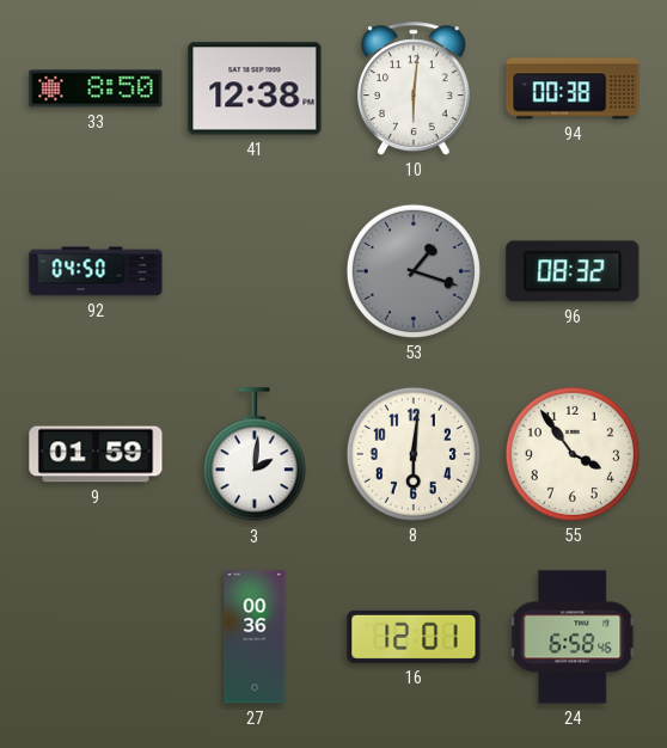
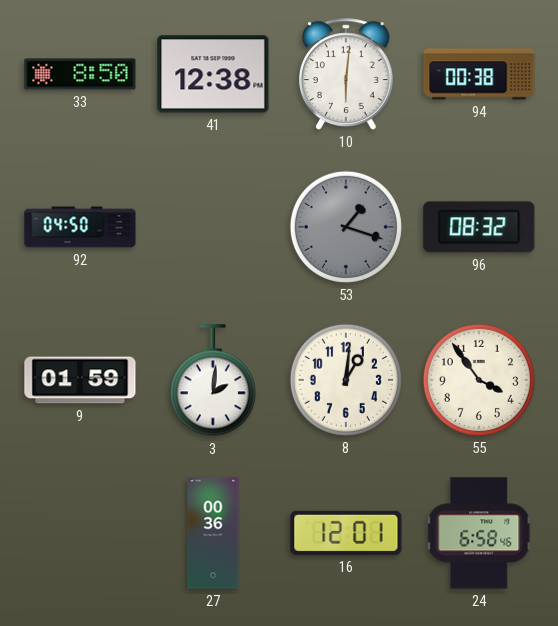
8: 6:01 -> 1:01
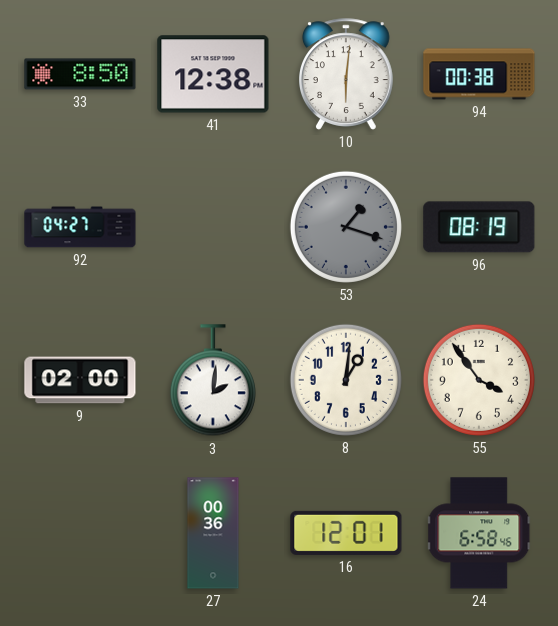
92: 04:50 -> 04:27
96: 08:32 -> 08:19
9: 01:59 -> 02:00
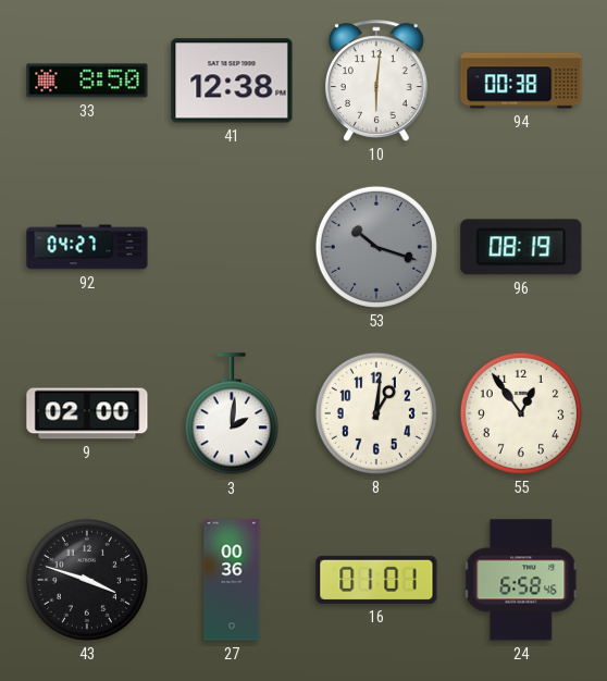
53: 1:18 -> 10:18
55: 3:54 -> 12:54
43: none -> 3:48
16: 12:01 -> 01:01
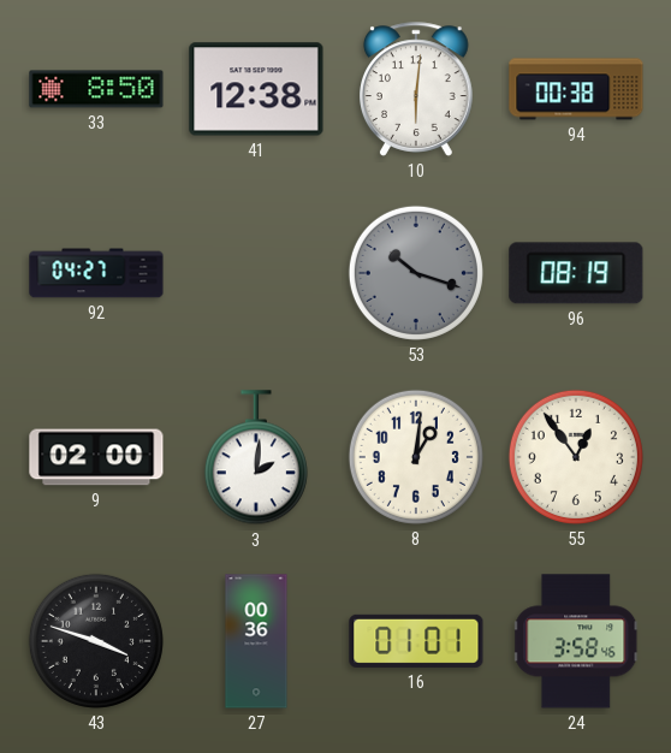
24: 6:58 -> 3:58
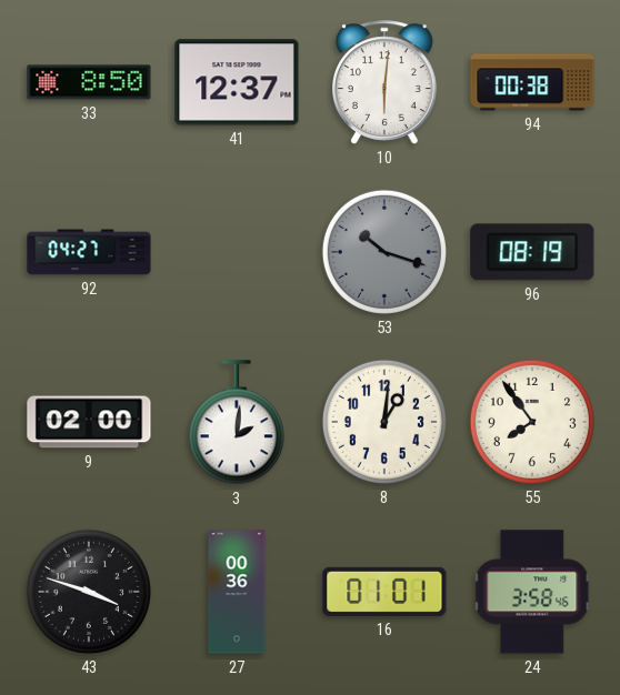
41: 12:38 -> 12:37
55: 12:54 -> 7:54
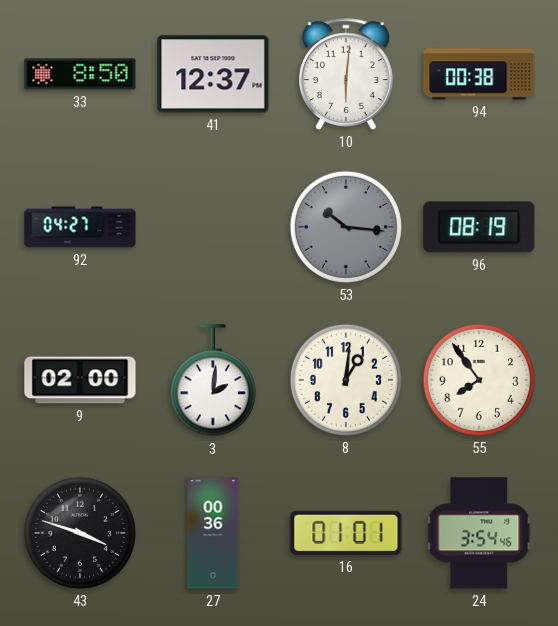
53: 10:18 -> 10:16
24: 3:58 -> 3:54
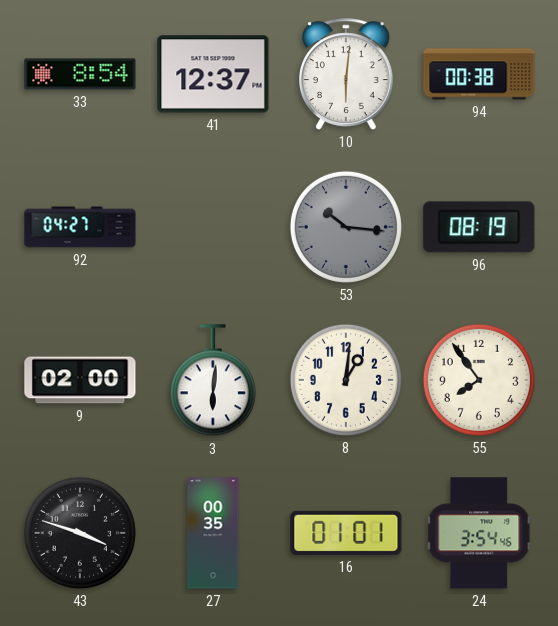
33: 8:50 -> 8:54
3: 2:01 -> 6:01
27: 00:36 -> 00:35
